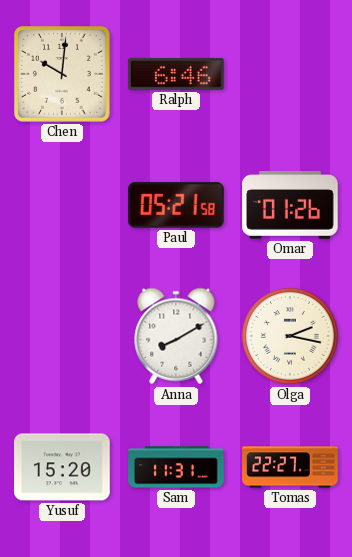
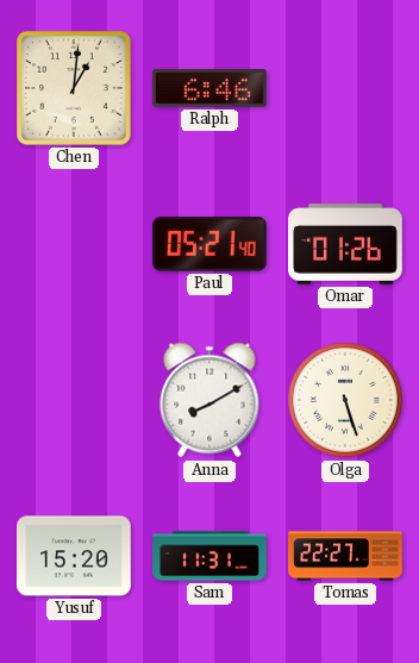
Chen: 10:01 -> 1:01
Paul: 05:21:58 -> 05:21:40
Olga: 2:17 -> 5:27
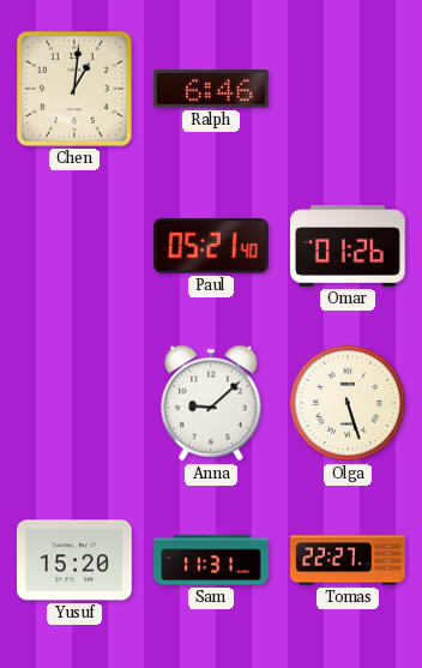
Anna: 8:10 -> 9:08
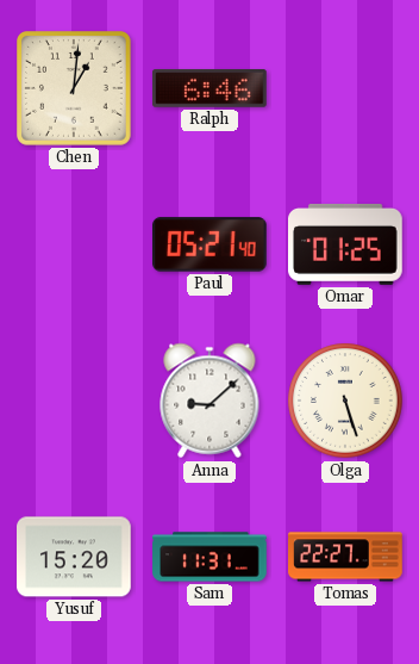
Omar: 01:26 -> 01:25
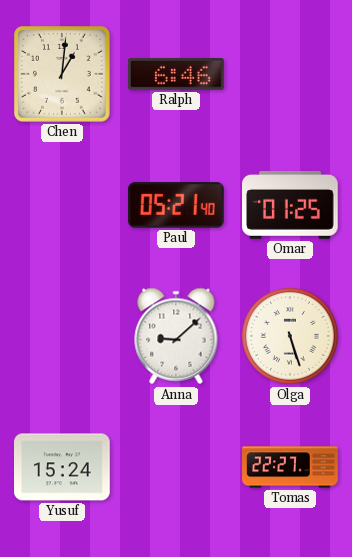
Yusuf: 15:20 -> 15:24
Sam: 11:31 -> none
